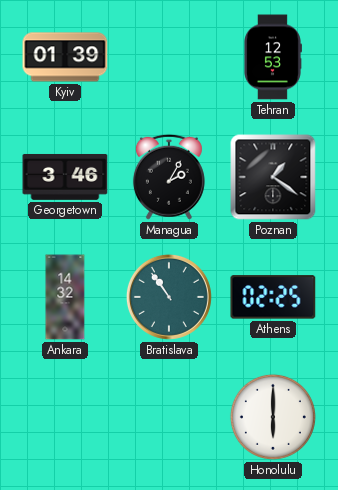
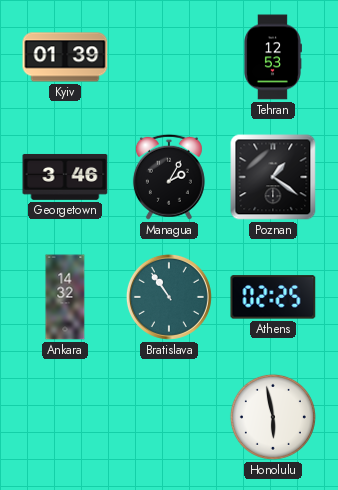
Honolulu: 6:00 -> 5:58
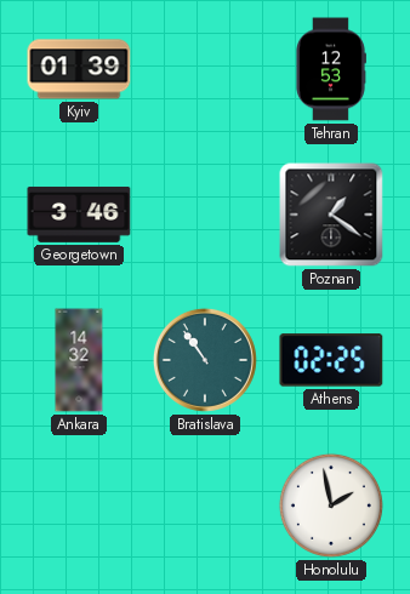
Managua: 2:05 -> none
Honolulu: 5:58 -> 1:58
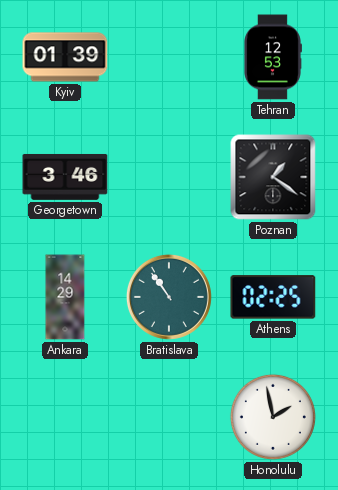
Ankara: 14:32 -> 14:29
